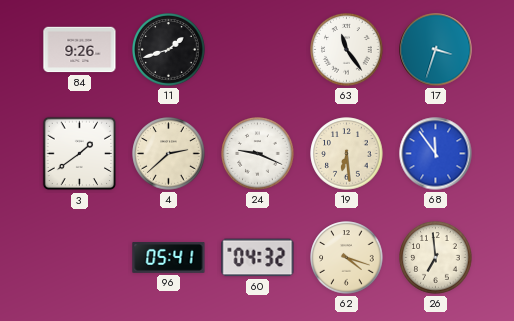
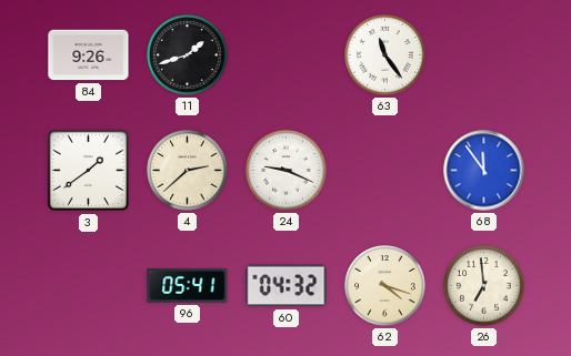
17: 3:33 -> none
19: 6:29 -> none
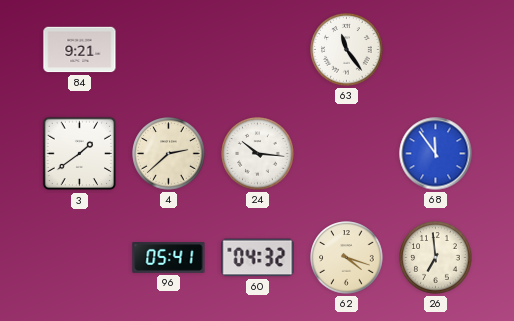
84: 9:26 -> 9:21
11: 1:42 -> none
24: 9:19 -> 10:16
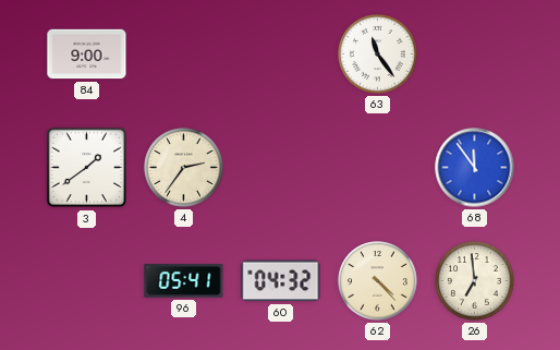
84: 9:21 -> 9:00
4: 2:38 -> 2:36
24: 10:16 -> none
62: 4:18 -> 4:23
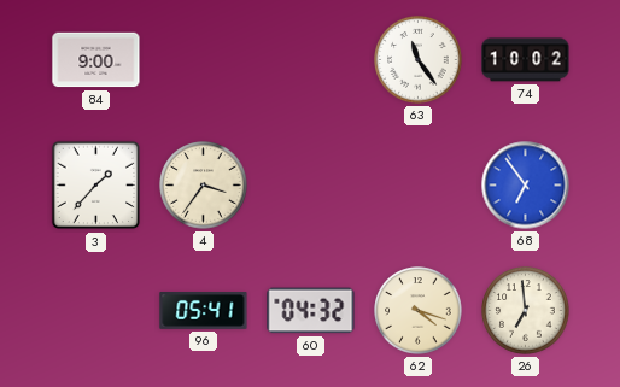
74: none -> 10:02
3: 1:39 -> 1:37
4: 2:36 -> 3:36
68: 11:54 -> 6:54
62: 4:23 -> 4:18
